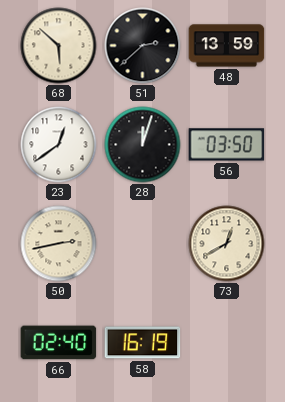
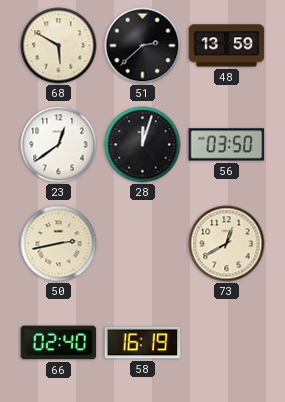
68: 5:52 -> 5:50
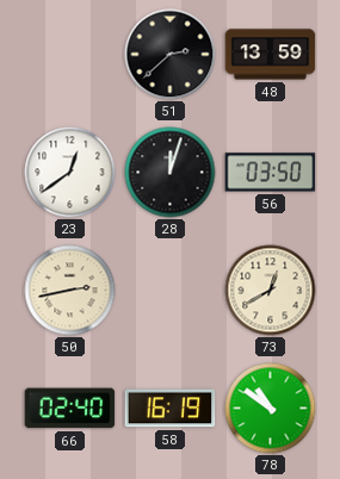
68: 5:50 -> none
78: none -> 10:51
